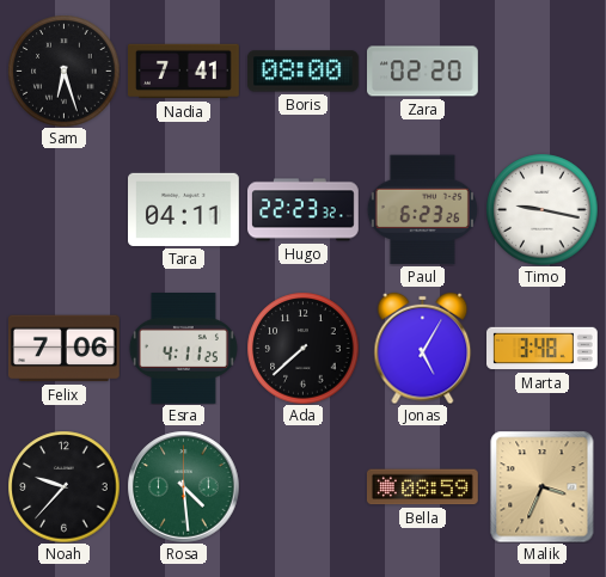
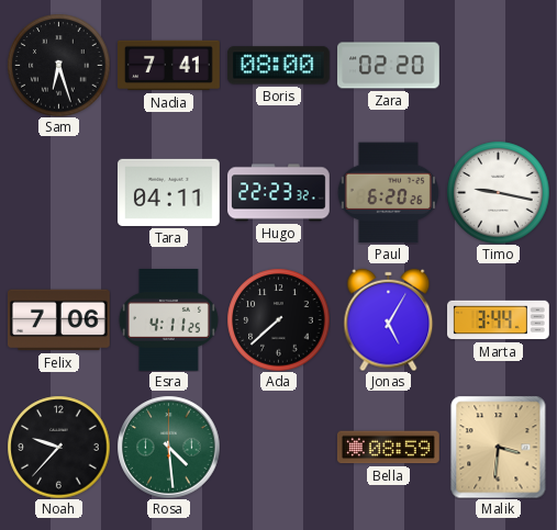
Paul: 6:23 -> 6:20
Marta: 3:48 -> 3:44
Malik: 3:34 -> 3:31
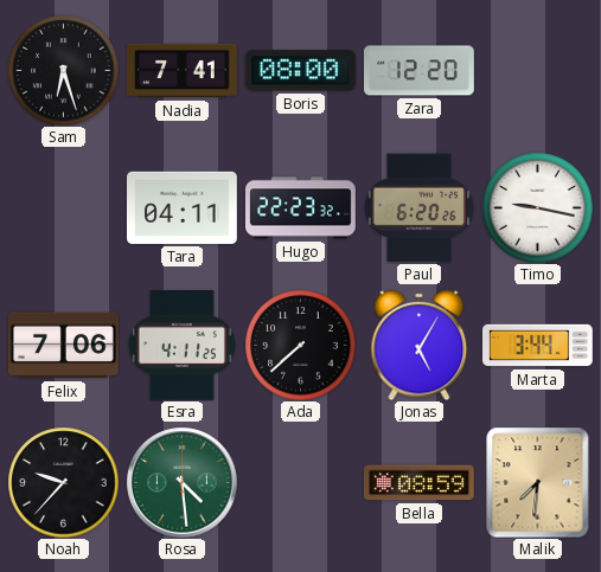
Zara: 02:20 -> 12:20
Malik: 3:31 -> 7:31
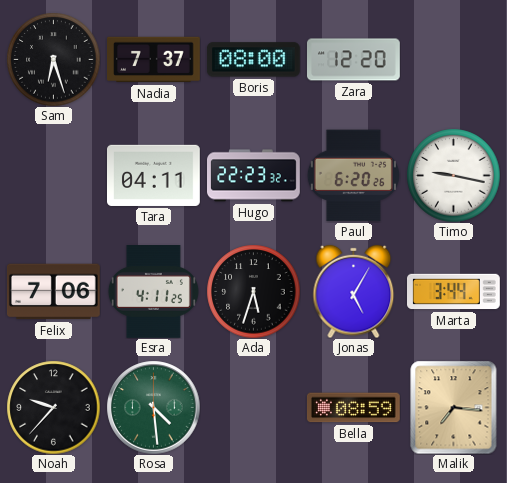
Nadia: 7:41 -> 7:37
Ada: 7:38 -> 5:33
Malik: 7:31 -> 7:16
